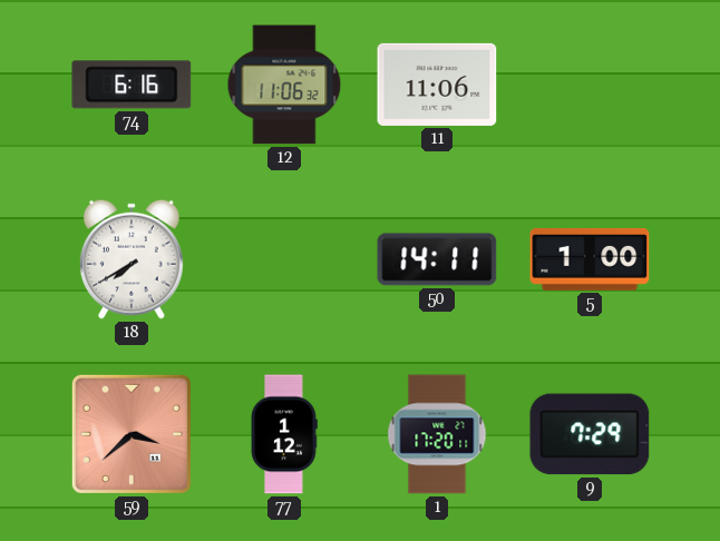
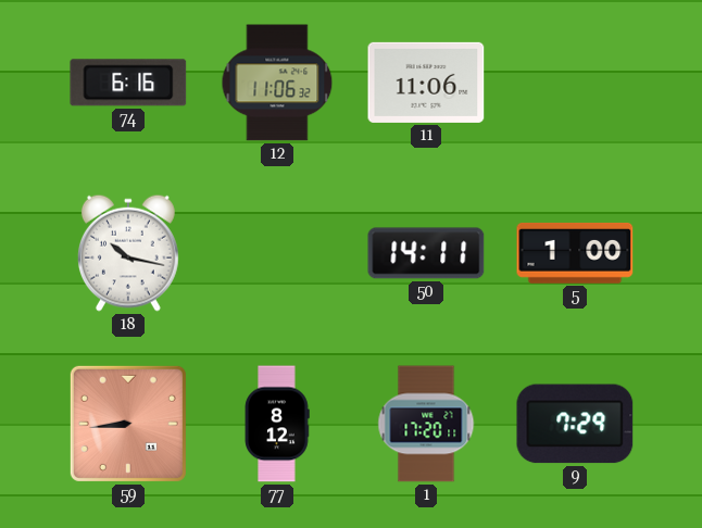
18: 7:40 -> 10:17
59: 3:38 -> 8:44
77: 1:12 -> 8:12
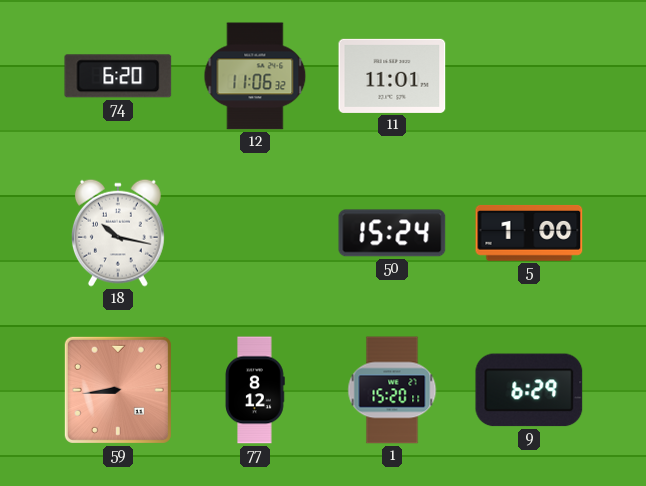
74: 6:16 -> 6:20
11: 11:06 -> 11:01
50: 14:11 -> 15:24
1: 17:20 -> 15:20
9: 7:29 -> 6:29
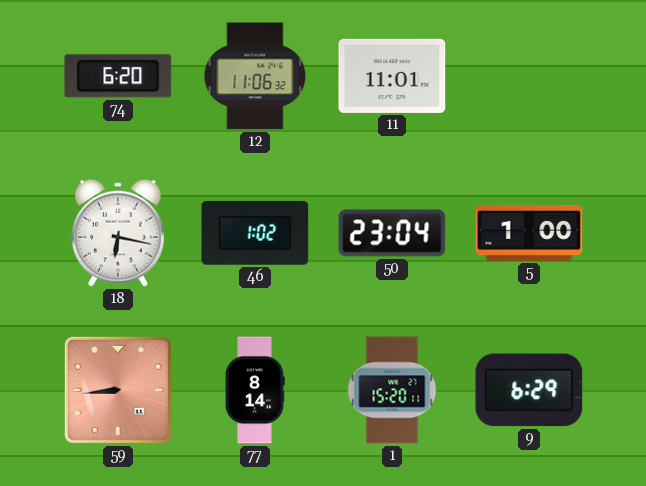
18: 10:17 -> 6:17
46: none -> 1:02
50: 15:24 -> 23:04
77: 8:12 -> 8:14
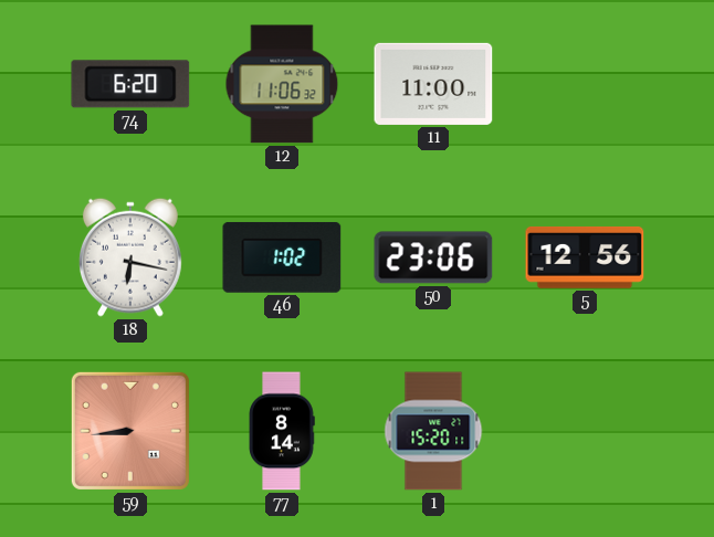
11: 11:01 -> 11:00
50: 23:04 -> 23:06
5: 1:00 -> 12:56
9: 6:29 -> none
